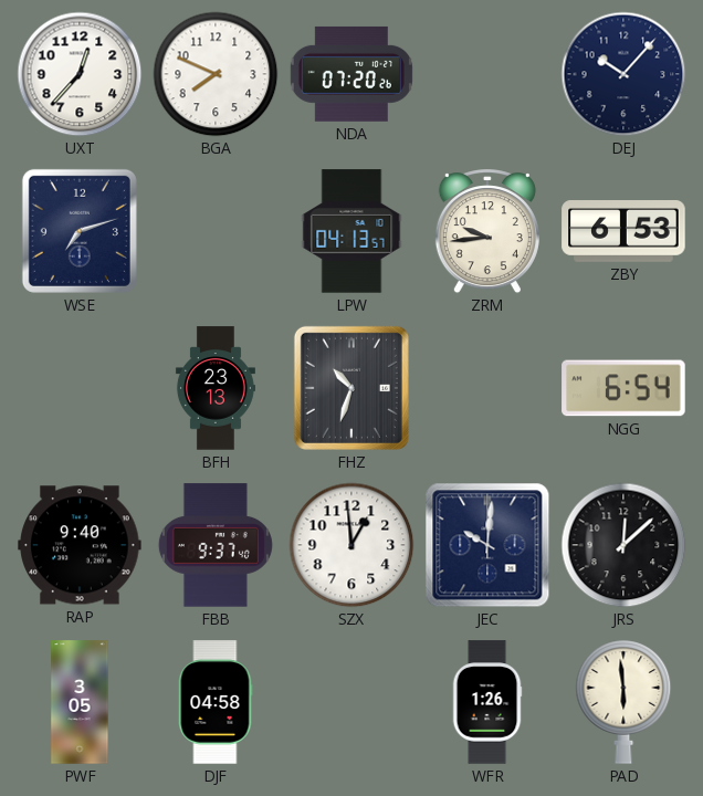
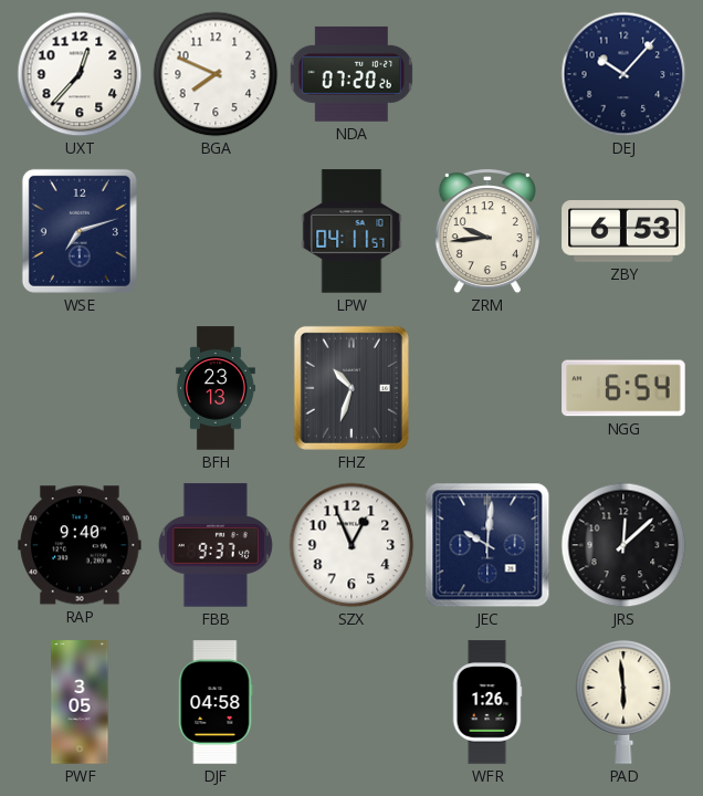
LPW: 04:13 -> 04:11
SZX: 12:59 -> 12:56
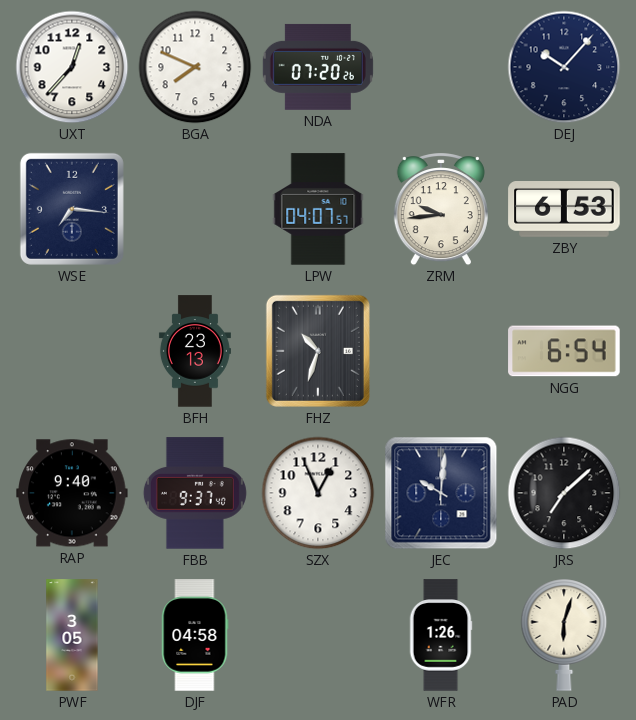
WSE: 7:12 -> 7:16
LPW: 04:11 -> 04:07
JRS: 12:08 -> 7:08
PAD: 5:59 -> 6:03
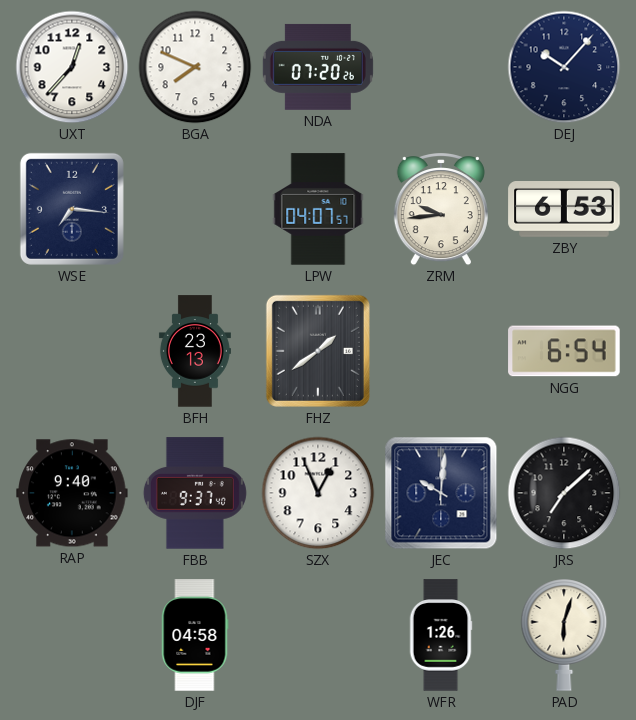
FHZ: 10:33 -> 1:39
PWF: 3:05 -> none
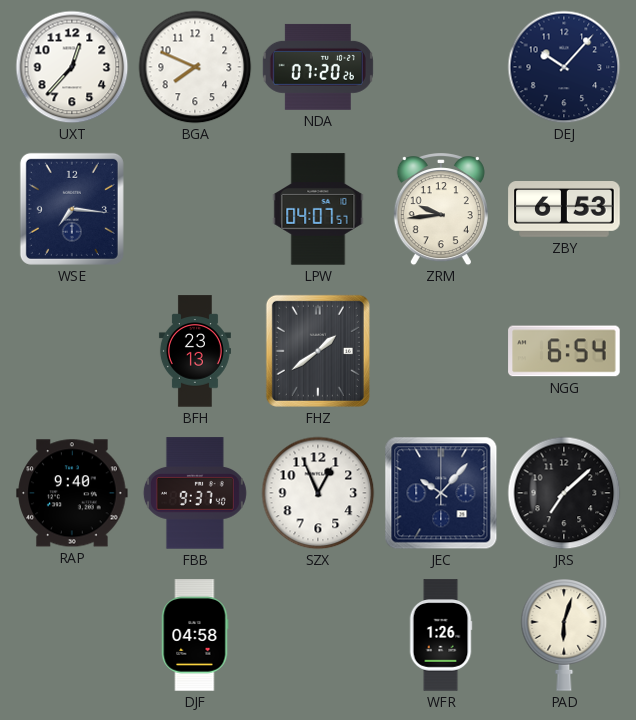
JEC: 10:01 -> 10:07
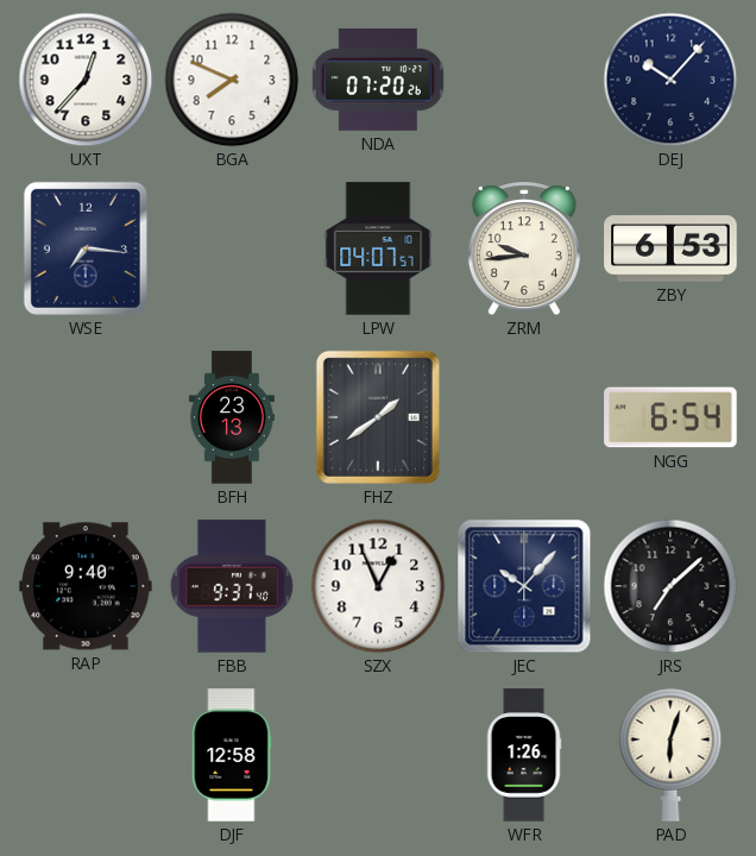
DJF: 04:58 -> 12:58
